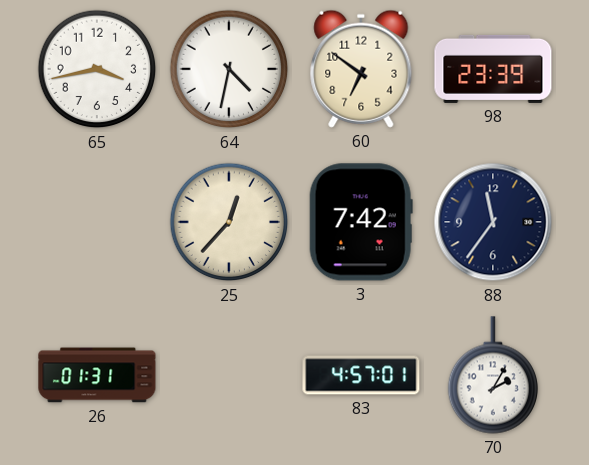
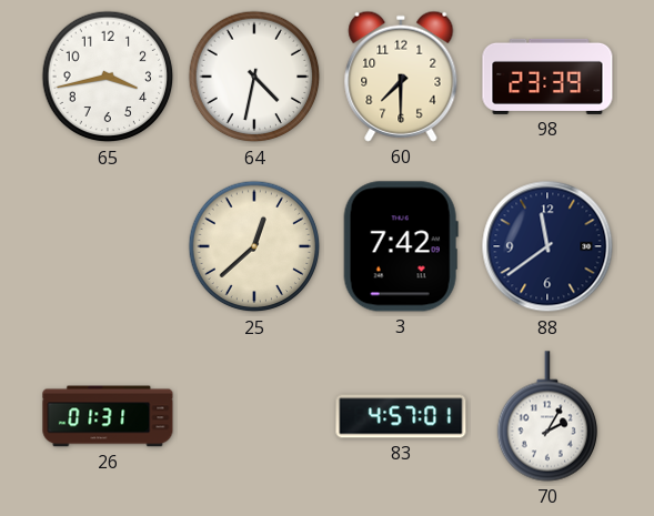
60: 6:51 -> 7:30
25: 12:37 -> 12:38
88: 11:36 -> 11:39
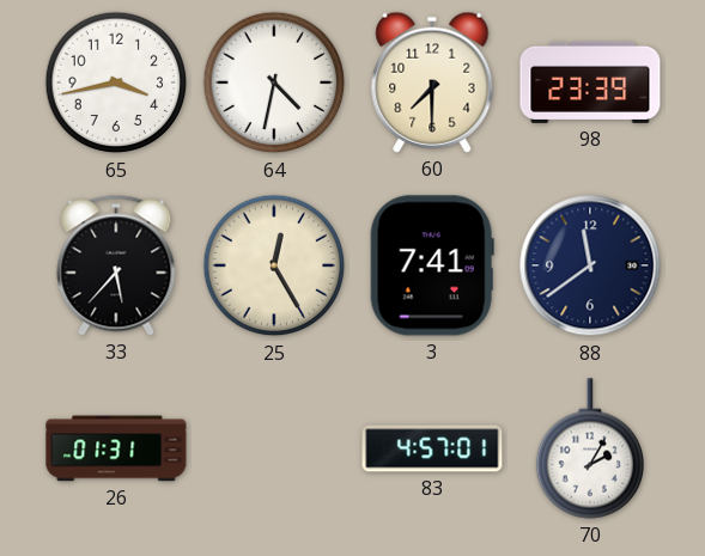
33: none -> 5:37
25: 12:38 -> 12:25
3: 7:42 -> 7:41
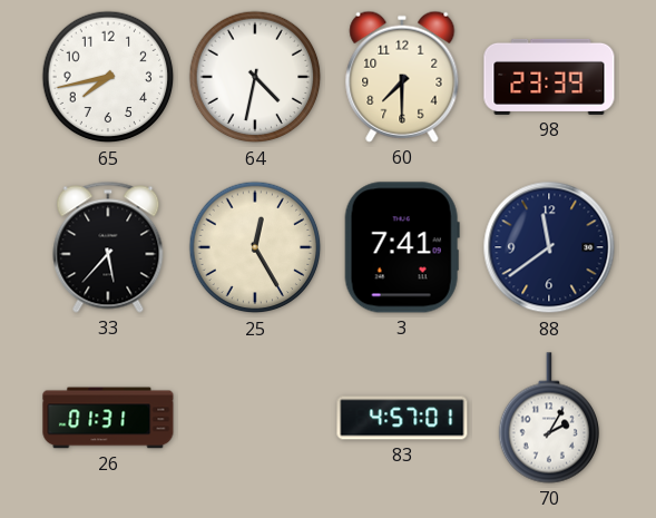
65: 3:43 -> 7:43
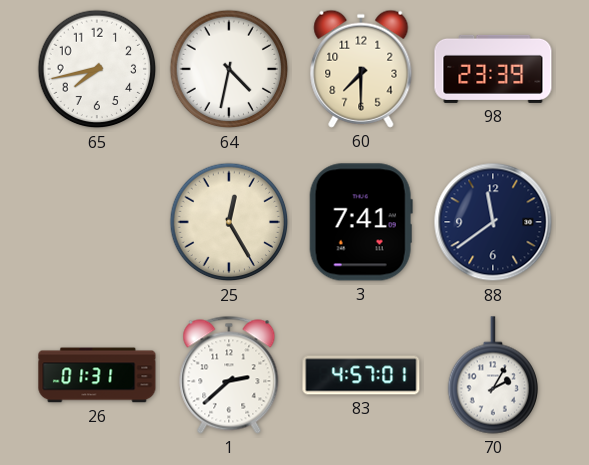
33: 5:37 -> none
1: none -> 2:38
